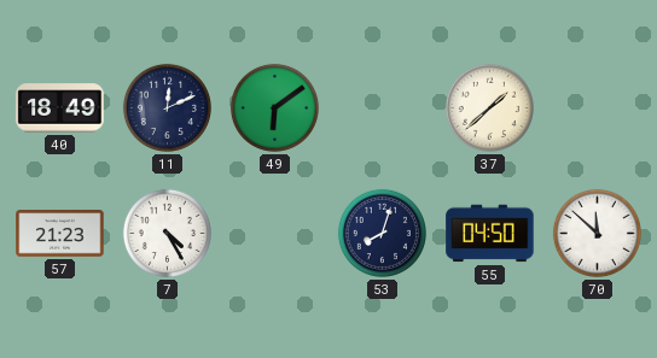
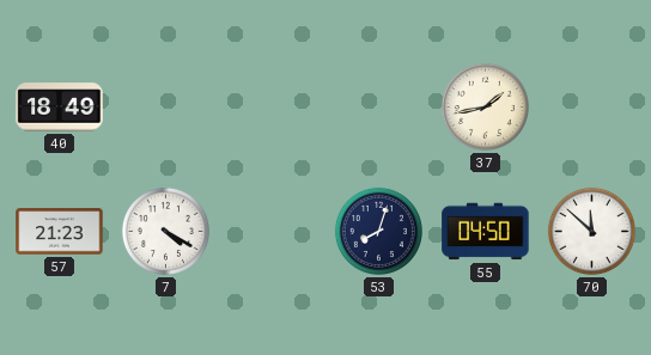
11: 12:11 -> none
49: 6:09 -> none
37: 1:38 -> 1:43
7: 4:25 -> 4:20
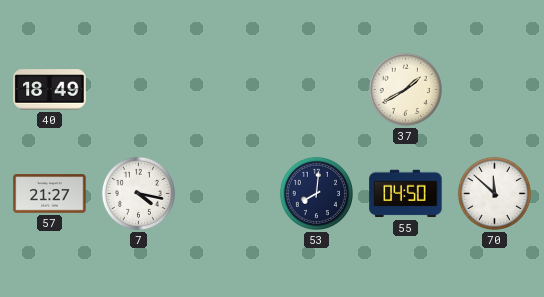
37: 1:43 -> 1:40
57: 21:23 -> 21:27
7: 4:20 -> 4:17
53: 8:03 -> 8:01
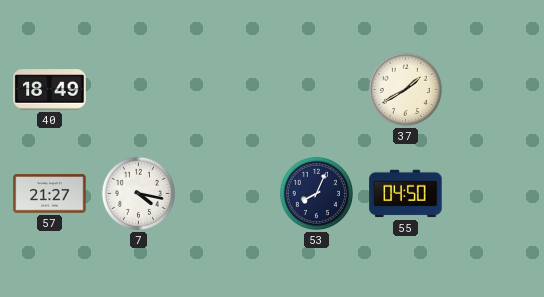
53: 8:01 -> 8:04
70: 11:52 -> none
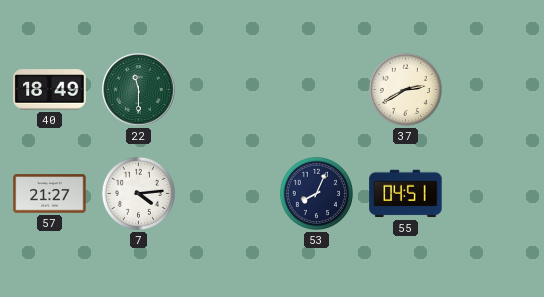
22: none -> 11:30
37: 1:40 -> 2:40
7: 4:17 -> 4:14
55: 04:50 -> 04:51
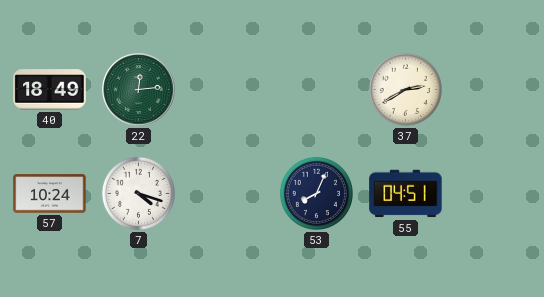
22: 11:30 -> 12:14
57: 21:27 -> 10:24
7: 4:14 -> 4:18
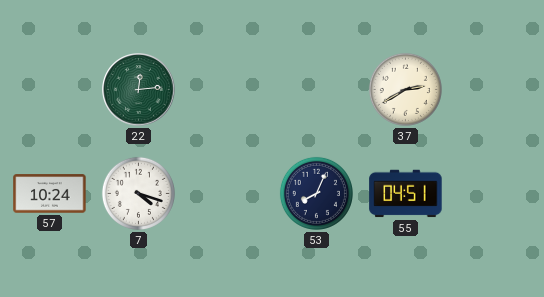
40: 18:49 -> none
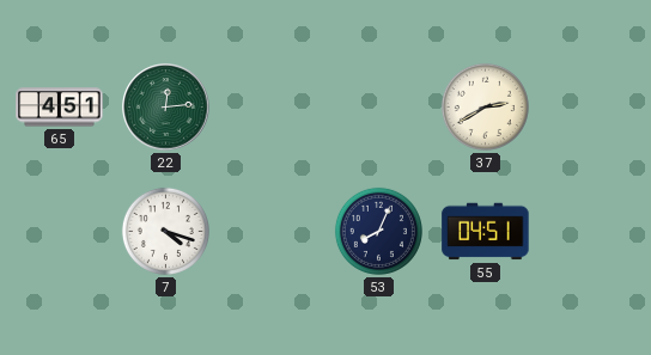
65: none -> 4:51
57: 10:24 -> none
